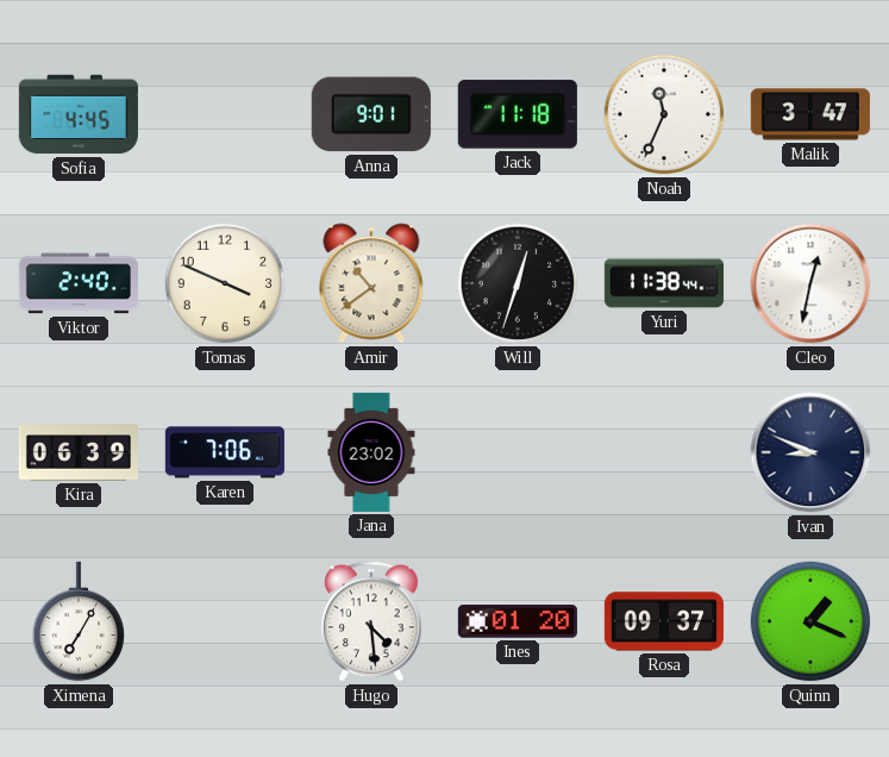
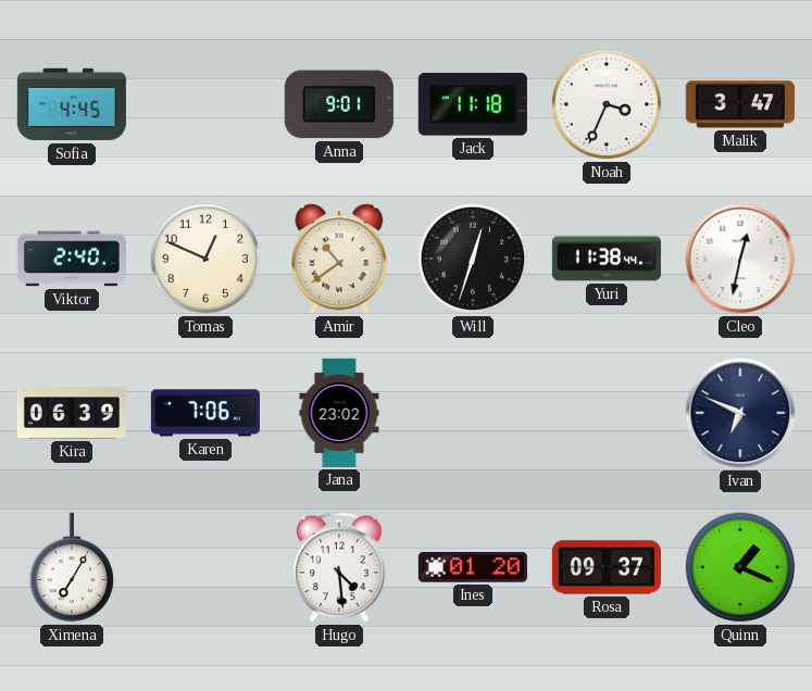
Noah: 11:34 -> 3:34
Tomas: 3:49 -> 12:49
Ivan: 8:49 -> 6:49
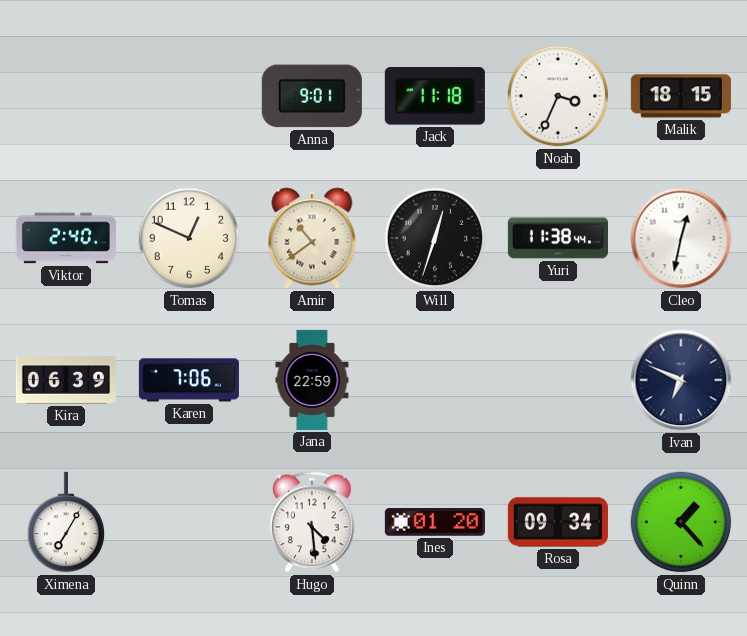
Sofia: 4:45 -> none
Malik: 3:47 -> 18:15
Jana: 23:02 -> 22:59
Rosa: 09:37 -> 09:34
Quinn: 1:19 -> 1:23
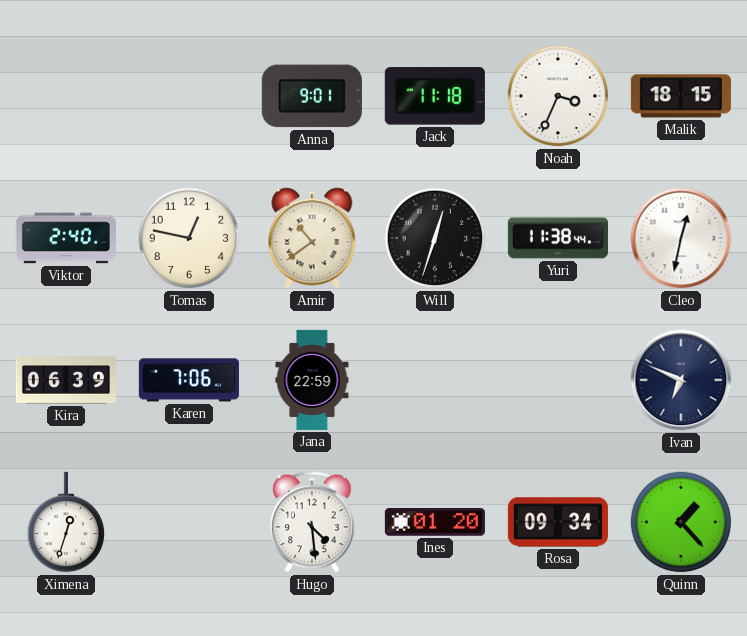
Tomas: 12:49 -> 12:47
Ximena: 7:05 -> 12:33
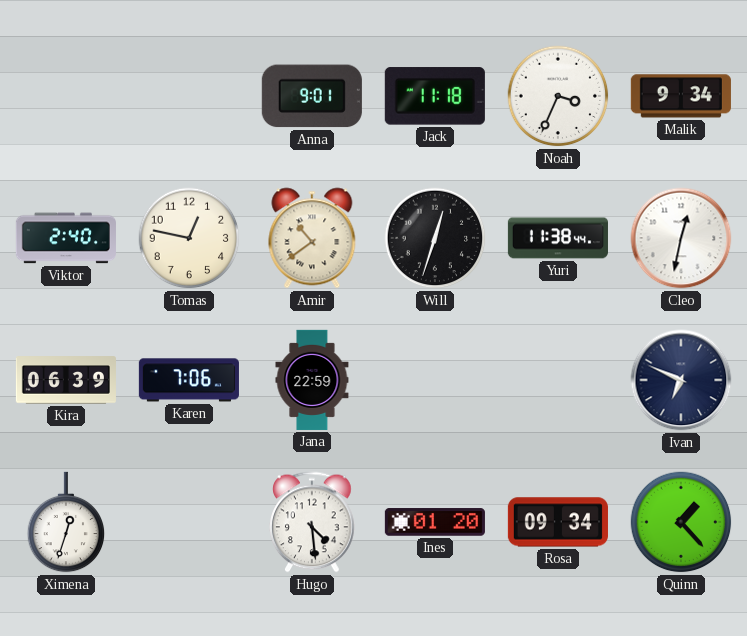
Malik: 18:15 -> 9:34
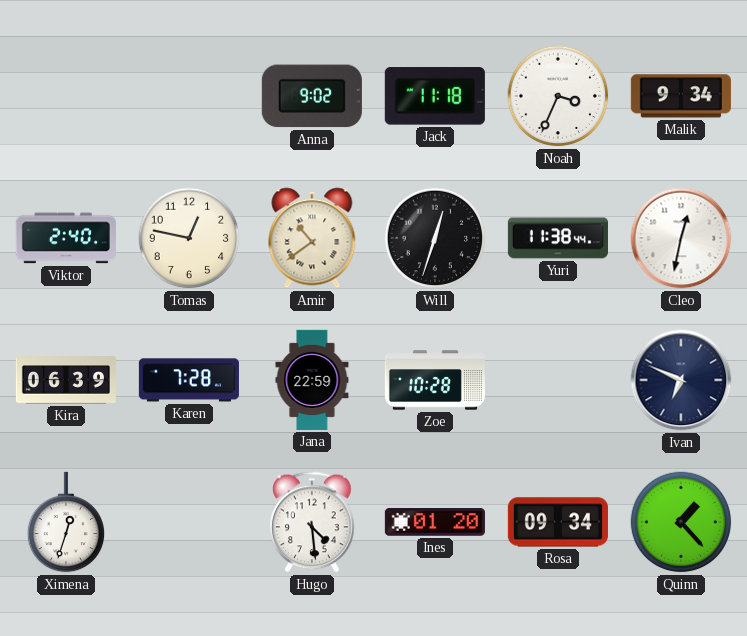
Anna: 9:01 -> 9:02
Karen: 7:06 -> 7:28
Zoe: none -> 10:28
